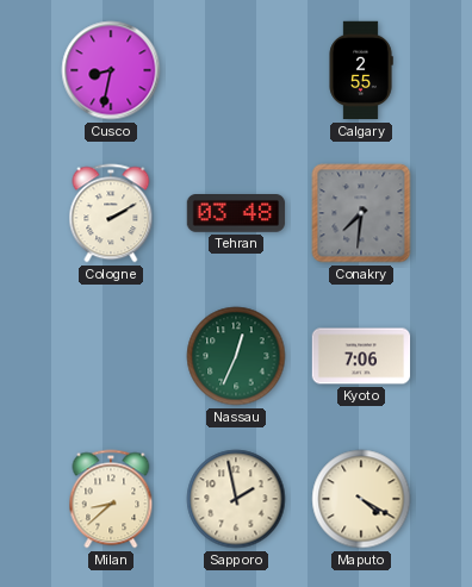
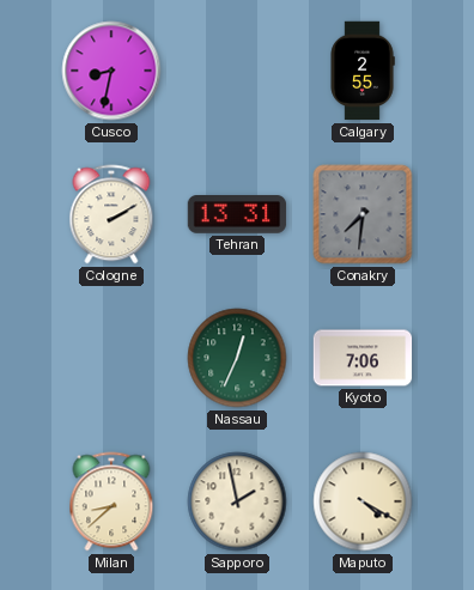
Tehran: 03:48 -> 13:31
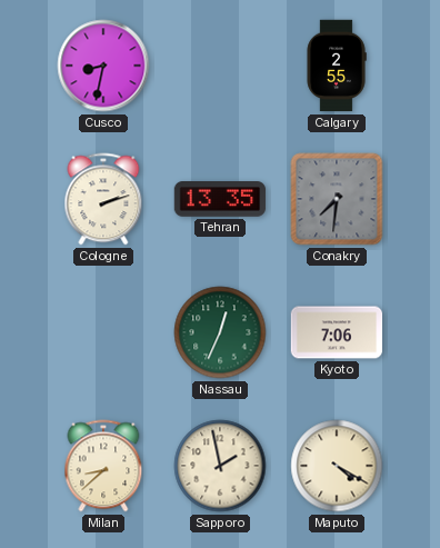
Cologne: 2:10 -> 2:12
Tehran: 13:31 -> 13:35
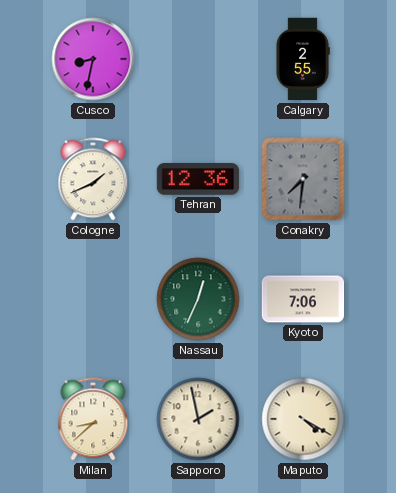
Cologne: 2:12 -> 1:41
Tehran: 13:35 -> 12:36
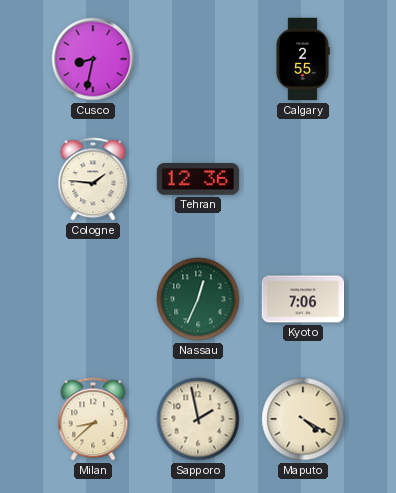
Cologne: 1:41 -> 1:46
Conakry: 7:31 -> none
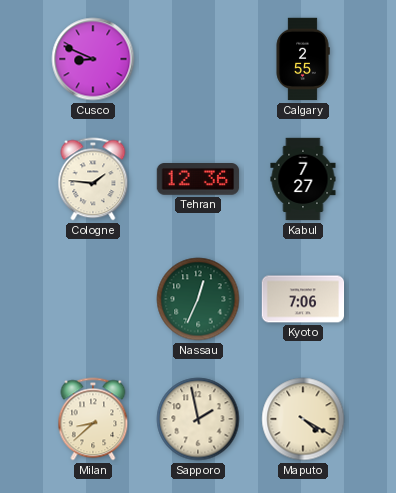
Cusco: 8:32 -> 8:49
Kabul: none -> 7:27
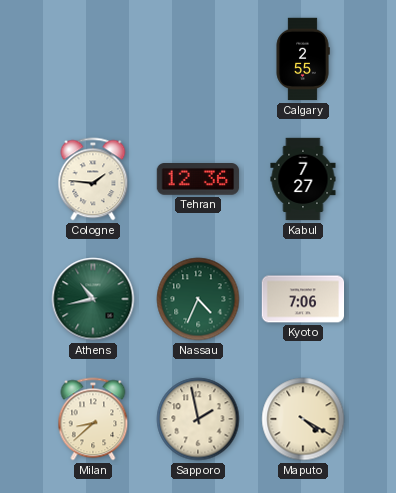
Cusco: 8:49 -> none
Athens: none -> 10:43
Nassau: 12:34 -> 4:34
